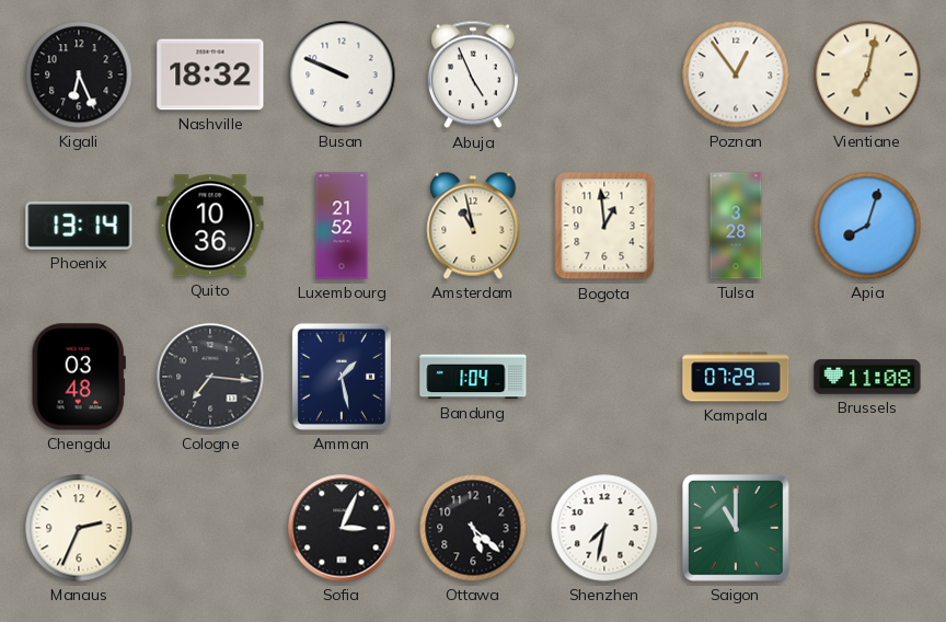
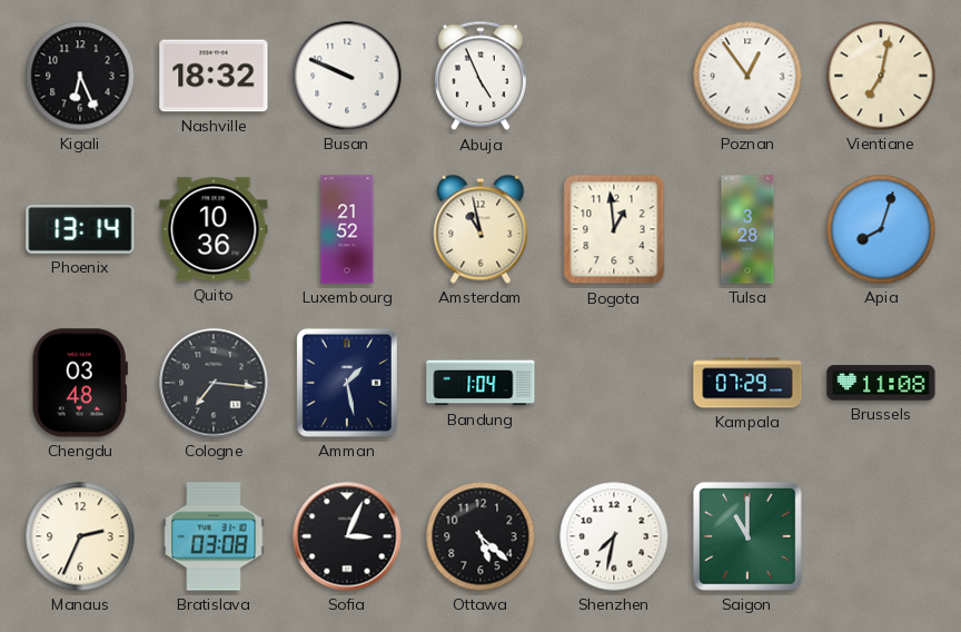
Bratislava: none -> 03:08
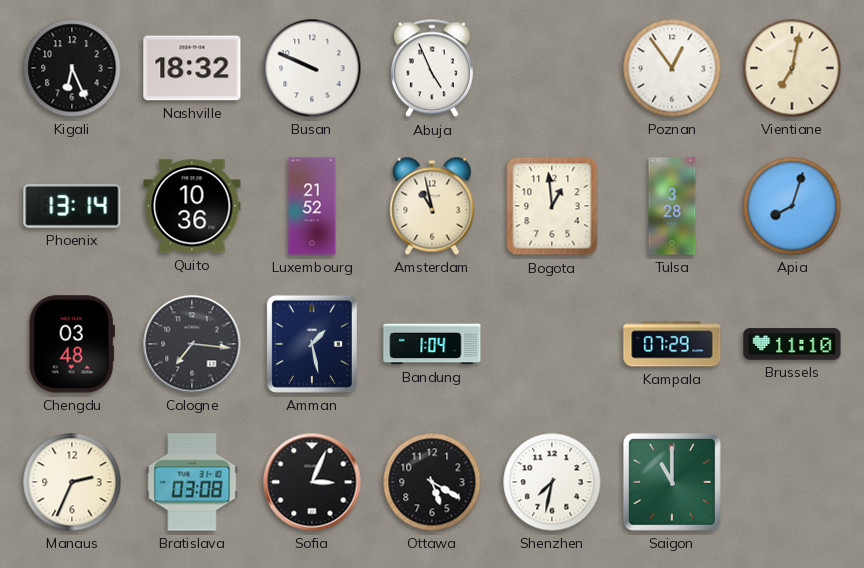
Brussels: 11:08 -> 11:10
Ottawa: 5:22 -> 5:20
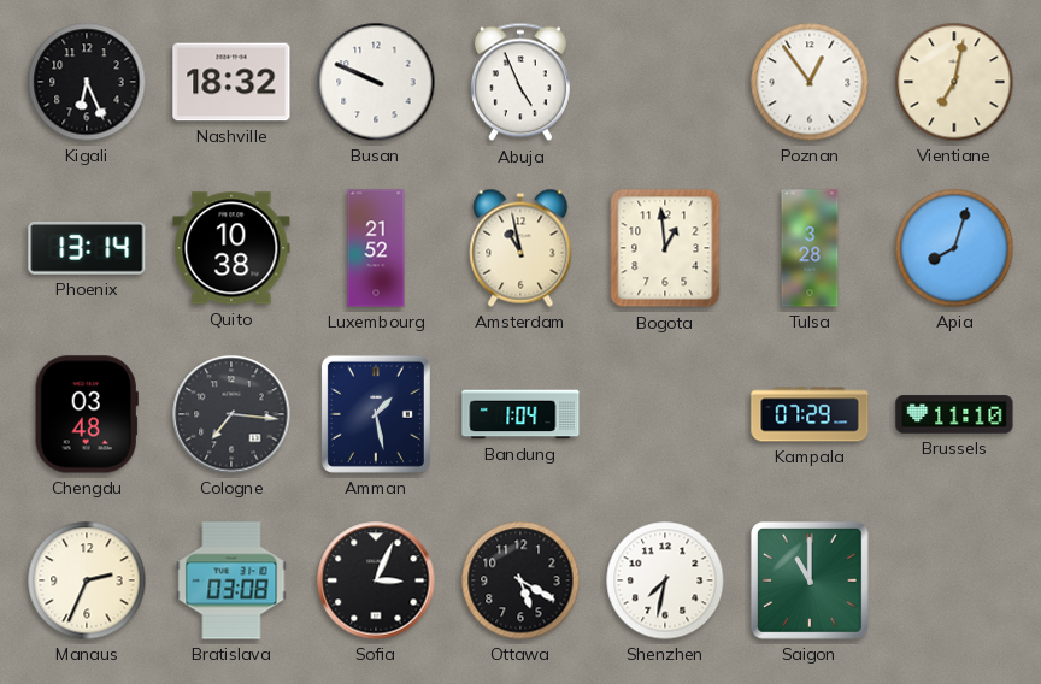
Quito: 10:36 -> 10:38
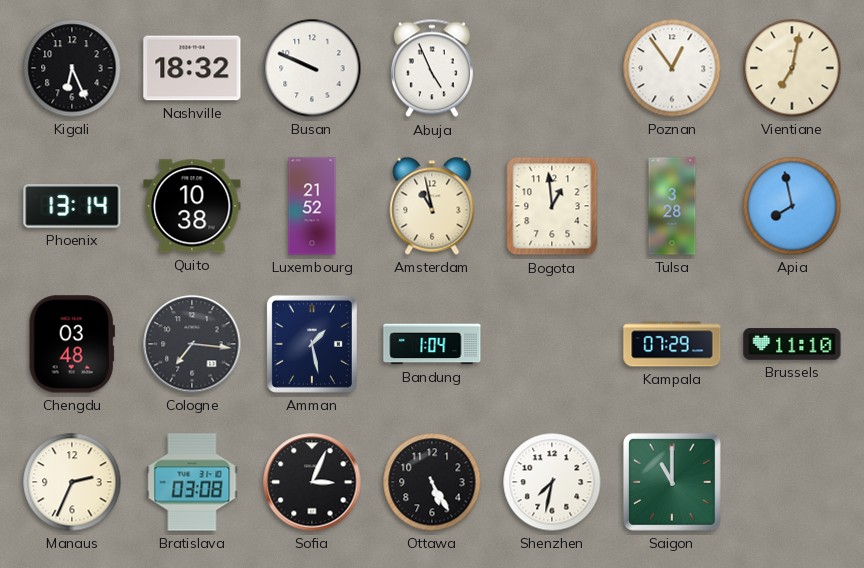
Apia: 8:03 -> 7:58
Ottawa: 5:20 -> 5:25
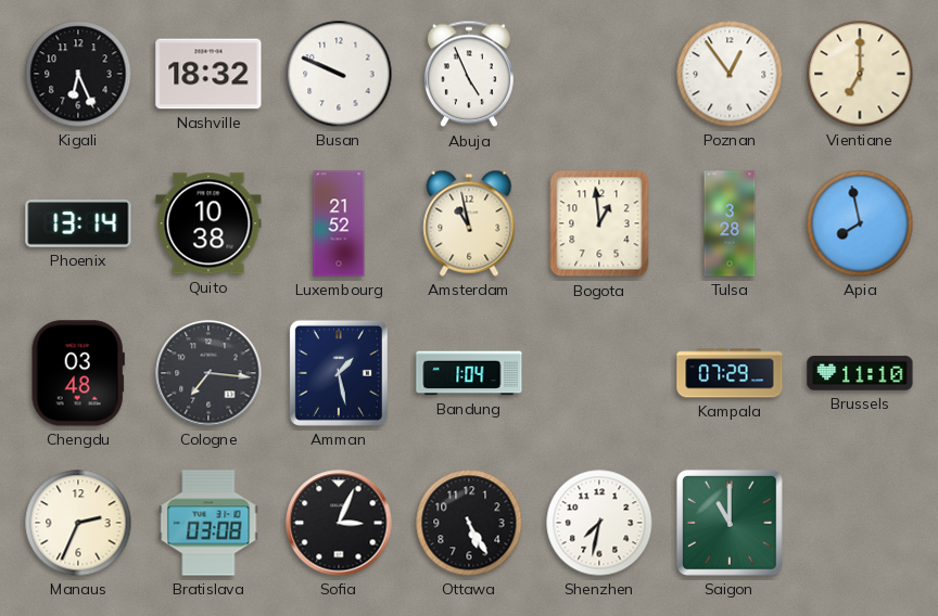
Vientiane: 7:02 -> 7:00
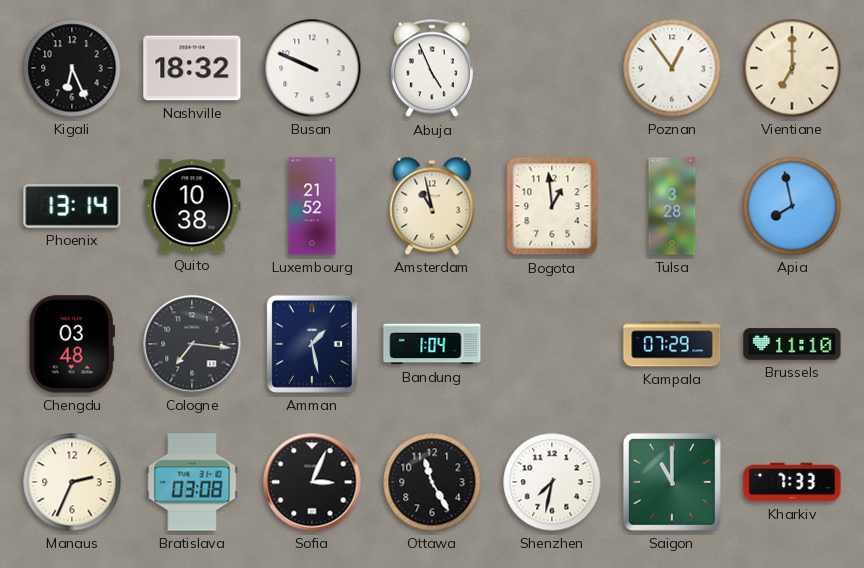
Ottawa: 5:25 -> 11:25
Kharkiv: none -> 7:33
